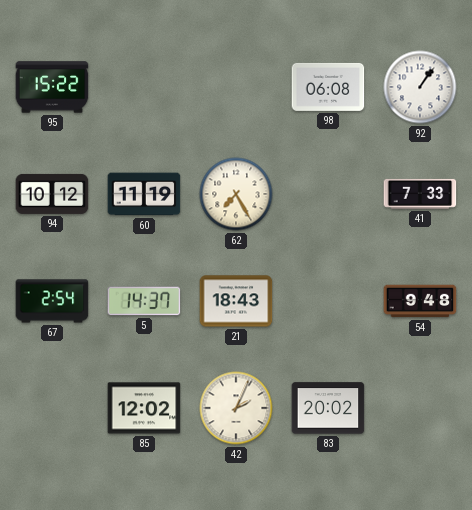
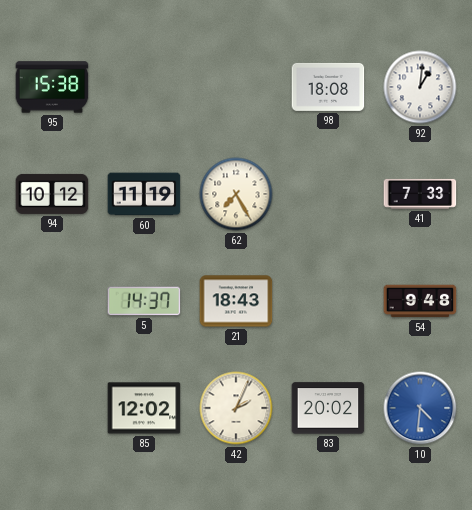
95: 15:22 -> 15:38
98: 06:08 -> 18:08
92: 1:06 -> 1:01
67: 2:54 -> none
10: none -> 4:31
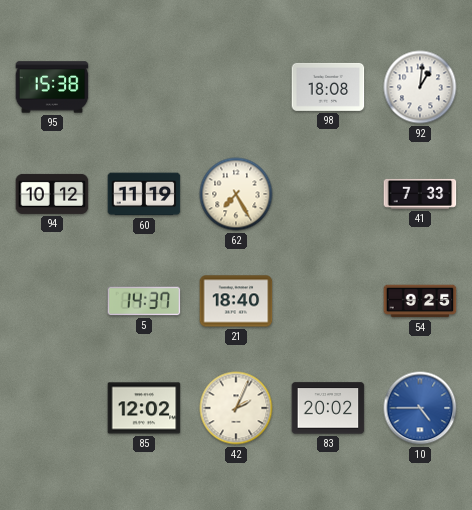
21: 18:43 -> 18:40
54: 9:48 -> 9:25
10: 4:31 -> 4:45
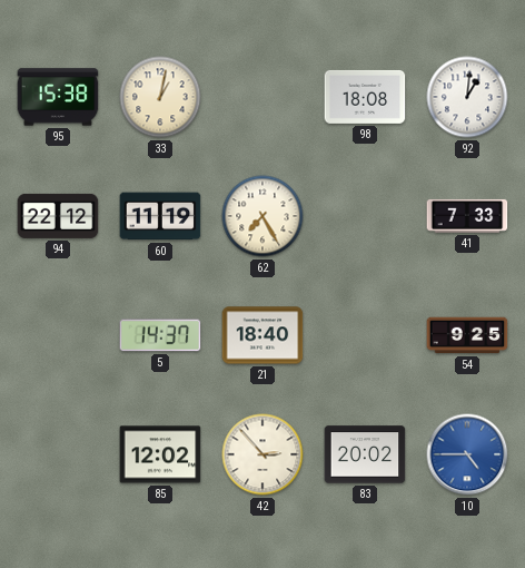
33: none -> 1:02
94: 10:12 -> 22:12
42: 2:04 -> 2:53
